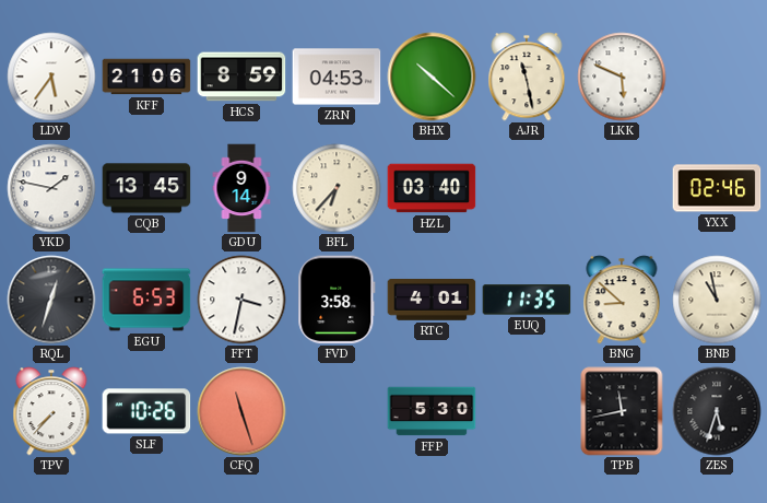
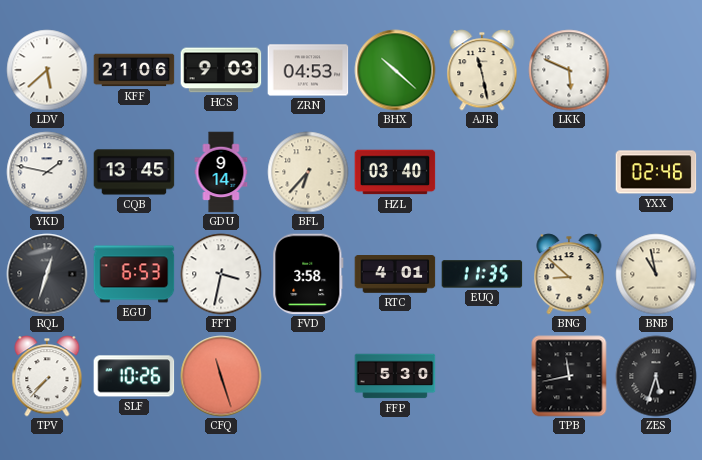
LDV: 5:36 -> 5:38
HCS: 8:59 -> 9:03
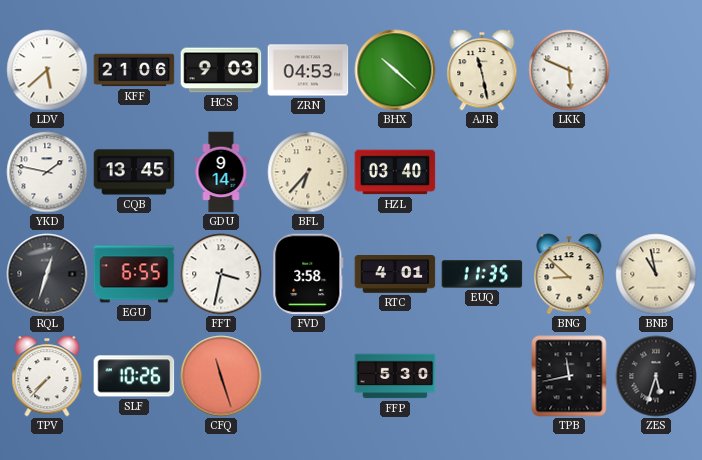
YXX: 02:46 -> none
EGU: 6:53 -> 6:55
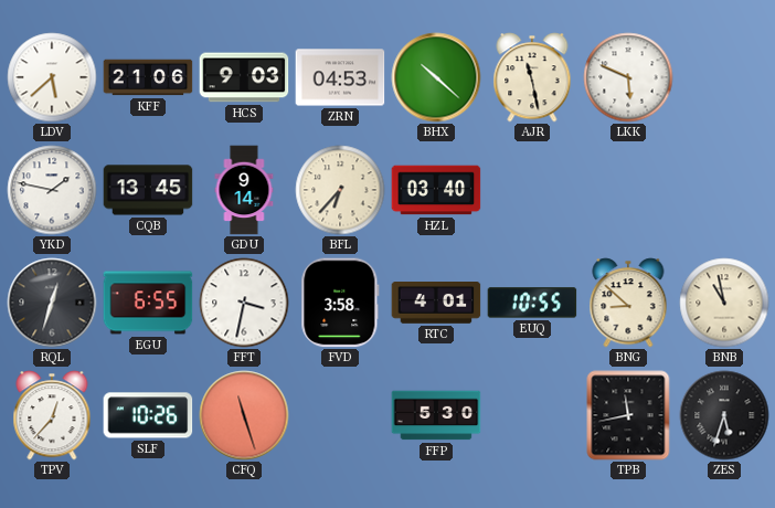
EUQ: 11:35 -> 10:55
TPV: 7:37 -> 12:37
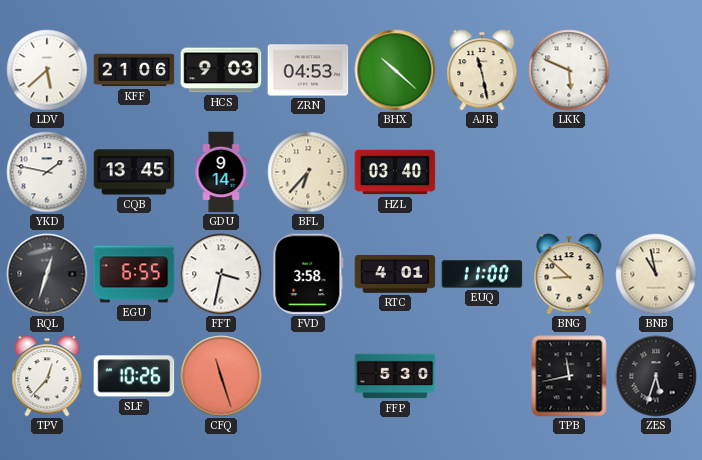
EUQ: 10:55 -> 11:00
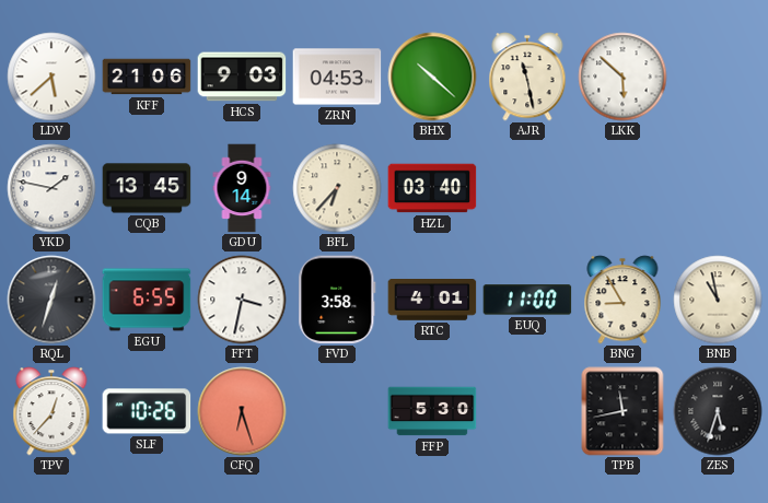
LKK: 5:49 -> 5:52
BNG: 8:52 -> 8:55
CFQ: 11:27 -> 6:27
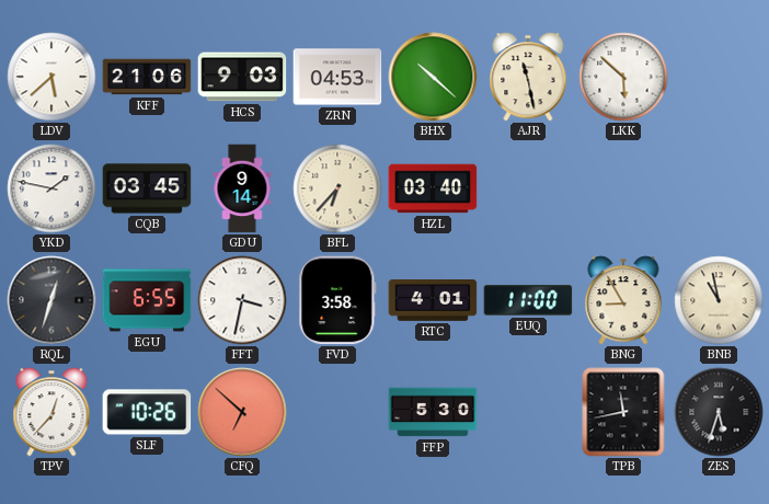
CQB: 13:45 -> 03:45
CFQ: 6:27 -> 6:52
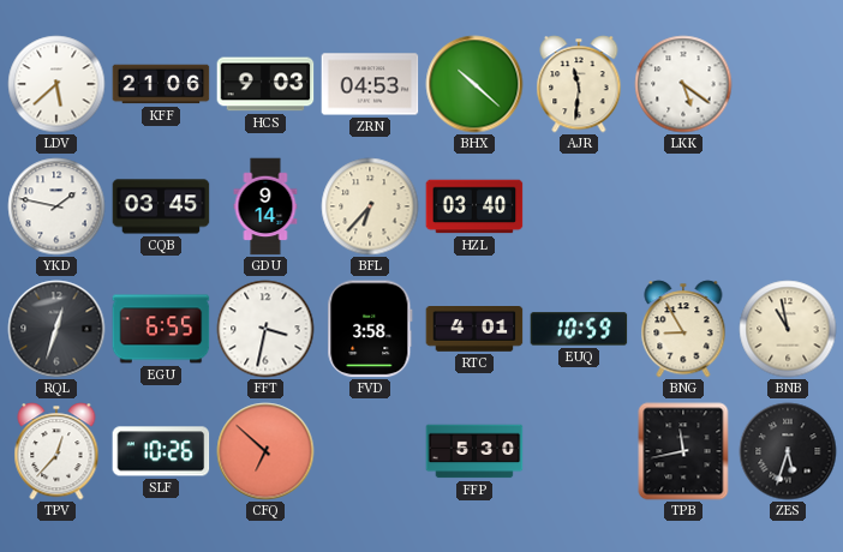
AJR: 11:28 -> 11:31
LKK: 5:52 -> 5:21
EUQ: 11:00 -> 10:59
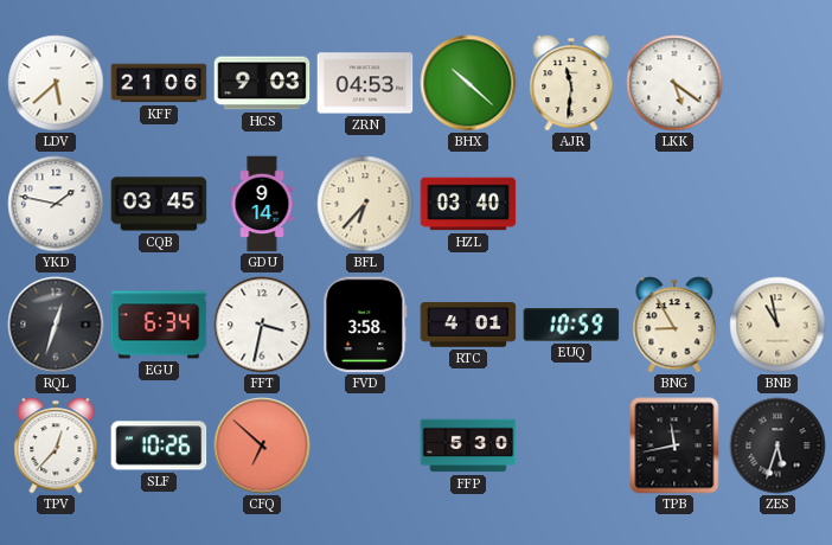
EGU: 6:55 -> 6:34
